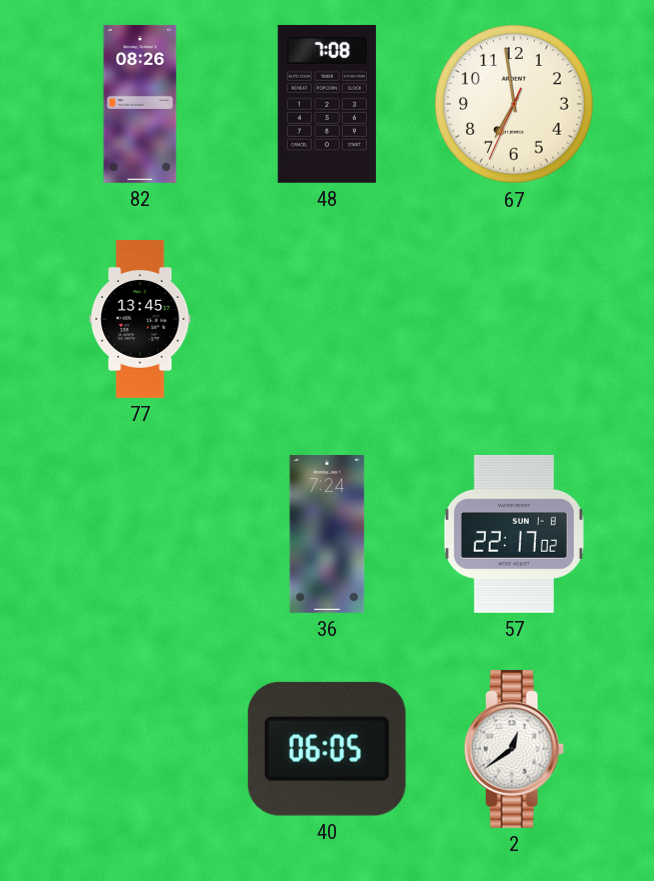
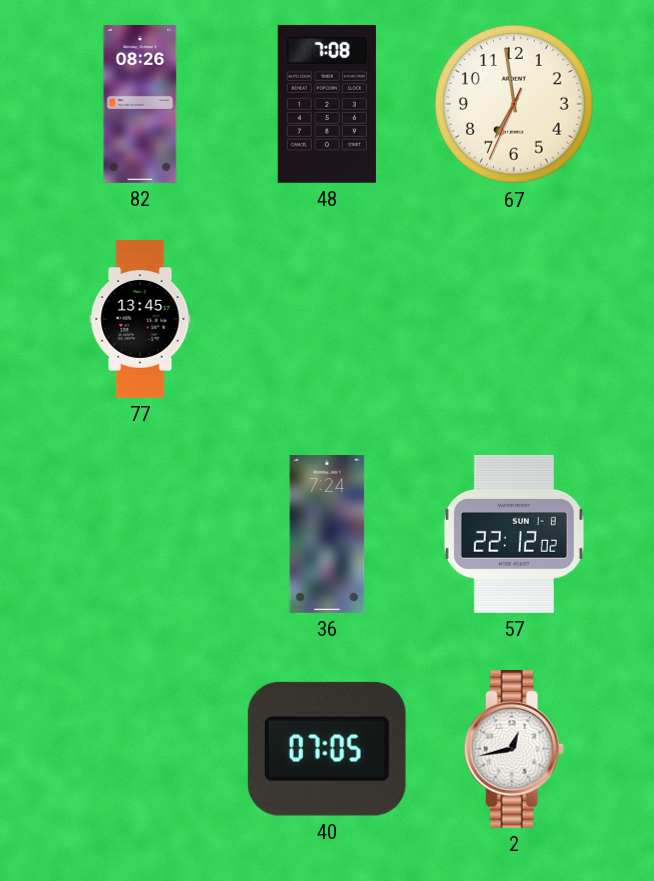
57: 22:17 -> 22:12
40: 06:05 -> 07:05
2: 12:39 -> 12:43
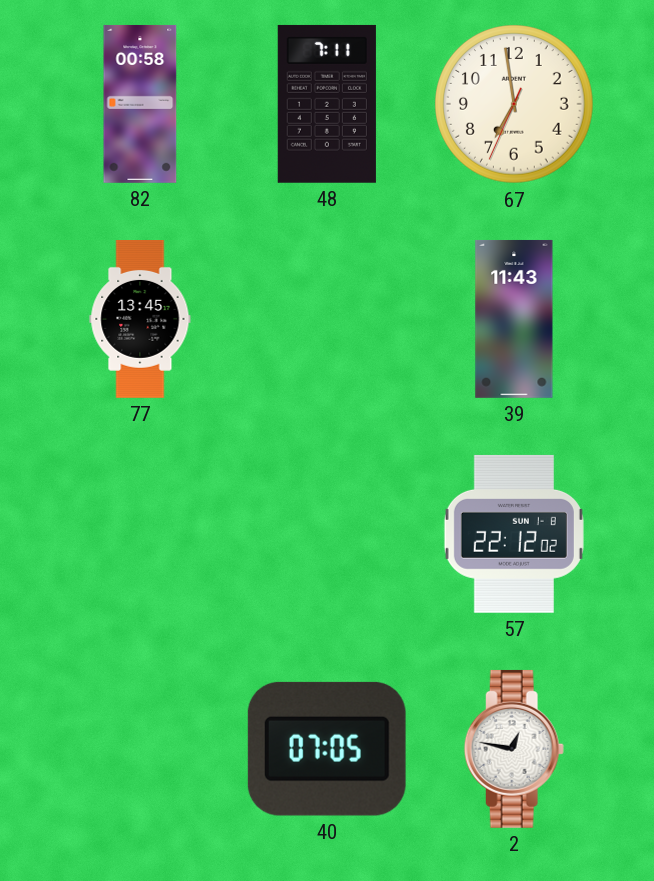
82: 08:26 -> 00:58
48: 7:08 -> 7:11
39: none -> 11:43
36: 7:24 -> none
2: 12:43 -> 12:47
